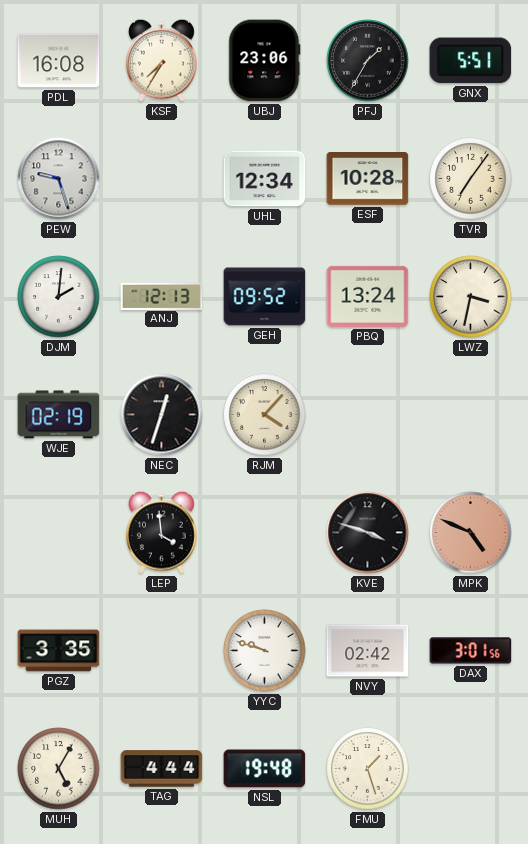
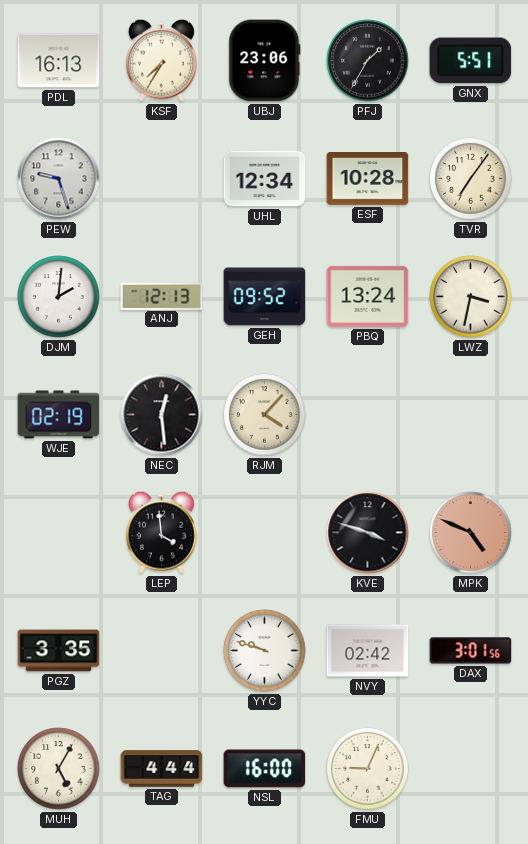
PDL: 16:08 -> 16:13
NEC: 12:33 -> 12:29
NSL: 19:48 -> 16:00
FMU: 1:27 -> 9:04
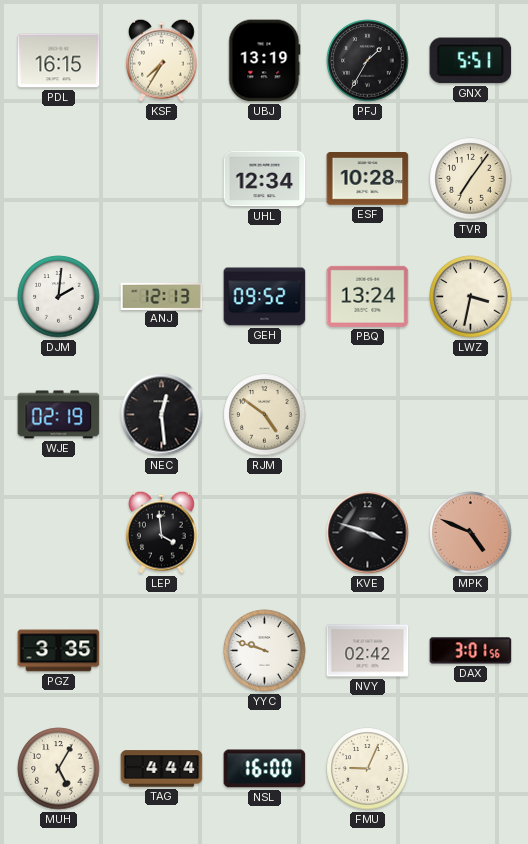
PDL: 16:13 -> 16:15
UBJ: 23:06 -> 13:19
PEW: 9:27 -> none
RJM: 4:07 -> 4:51
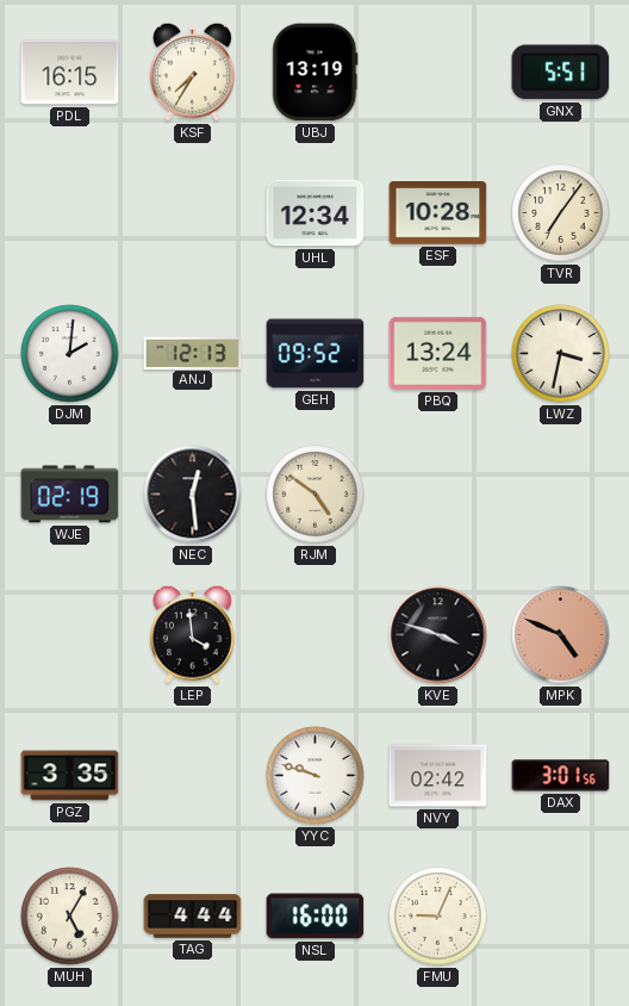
PFJ: 1:35 -> none
